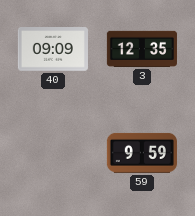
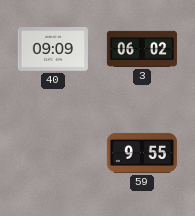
3: 12:35 -> 06:02
59: 9:59 -> 9:55
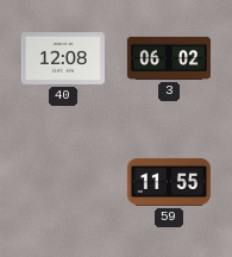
40: 09:09 -> 12:08
59: 9:55 -> 11:55
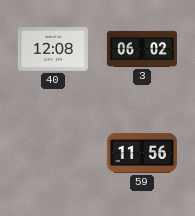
59: 11:55 -> 11:56
